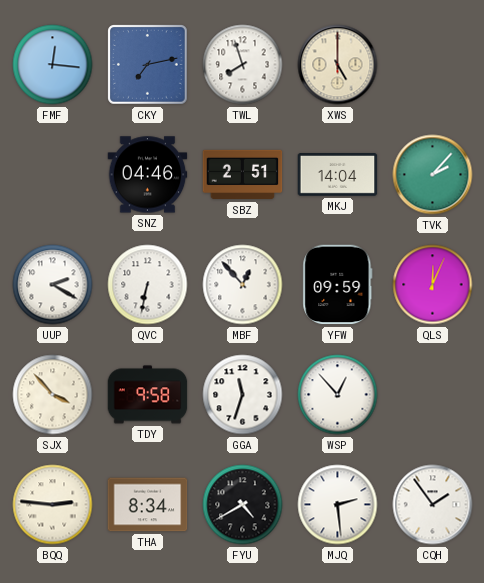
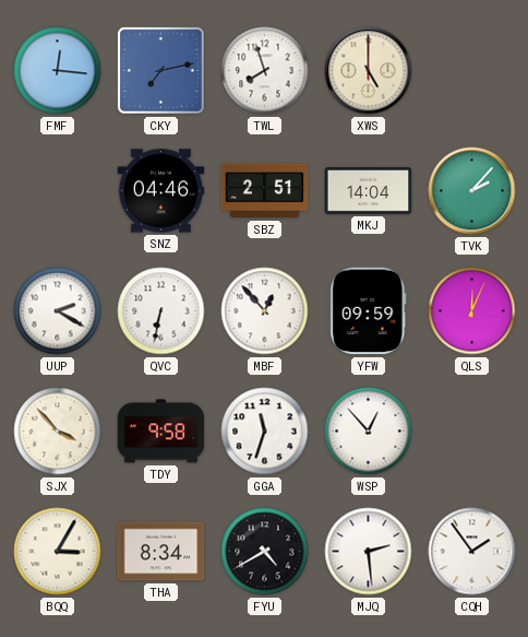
BQQ: 2:46 -> 3:05
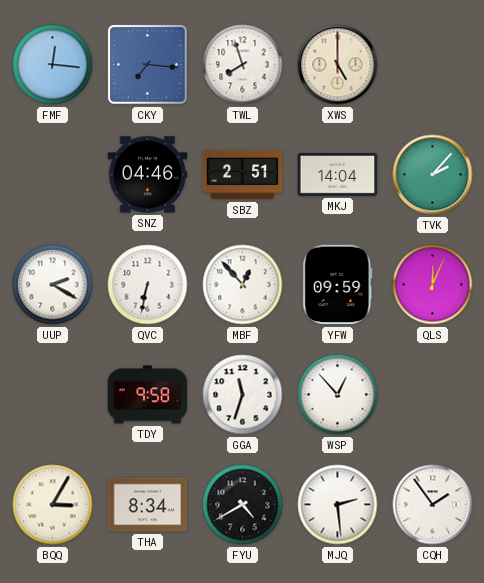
CKY: 7:13 -> 7:16
SJX: 3:53 -> none
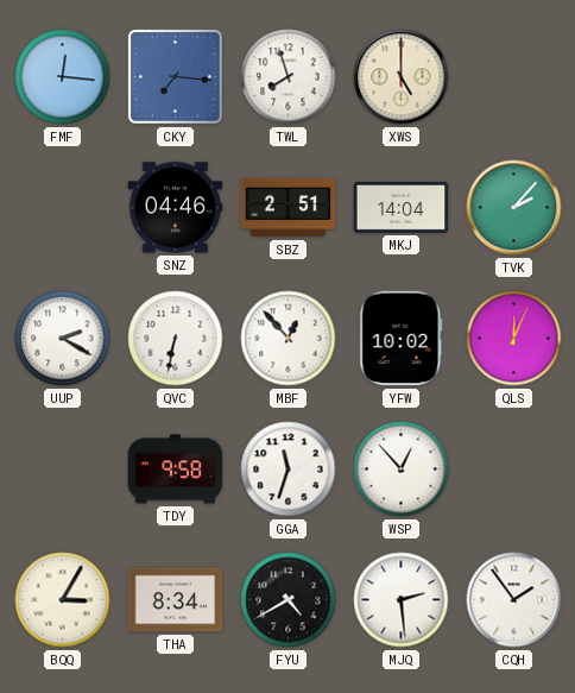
YFW: 09:59 -> 10:02
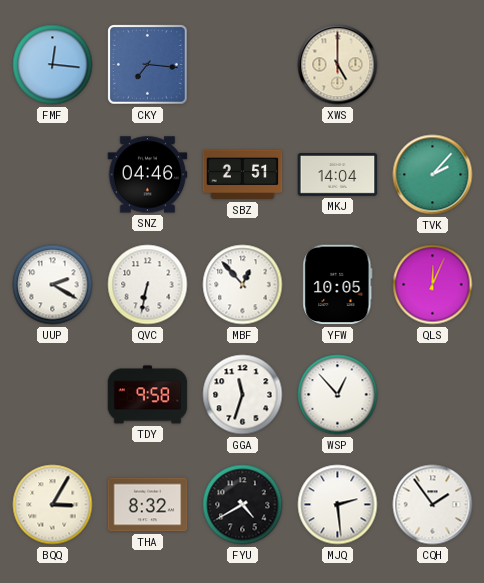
TWL: 7:57 -> none
YFW: 10:02 -> 10:05
THA: 8:34 -> 8:32
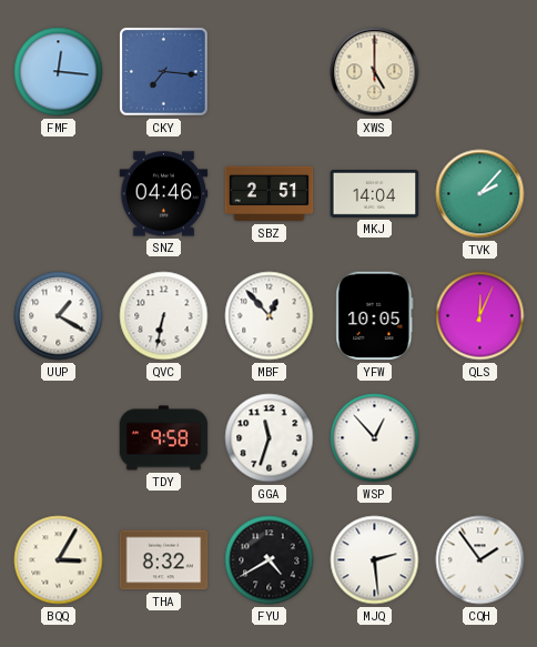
UUP: 2:20 -> 1:20
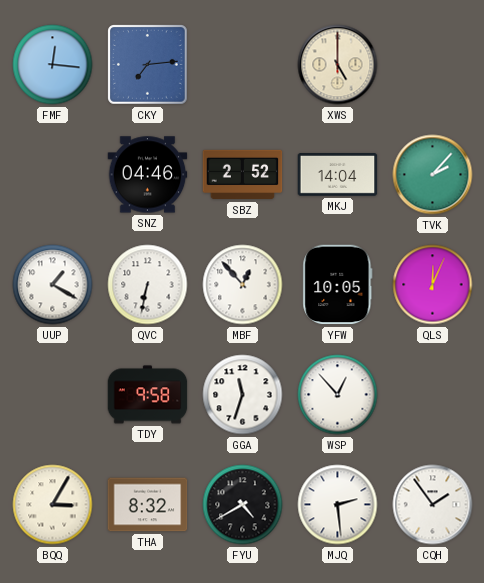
CKY: 7:16 -> 7:14
SBZ: 2:51 -> 2:52
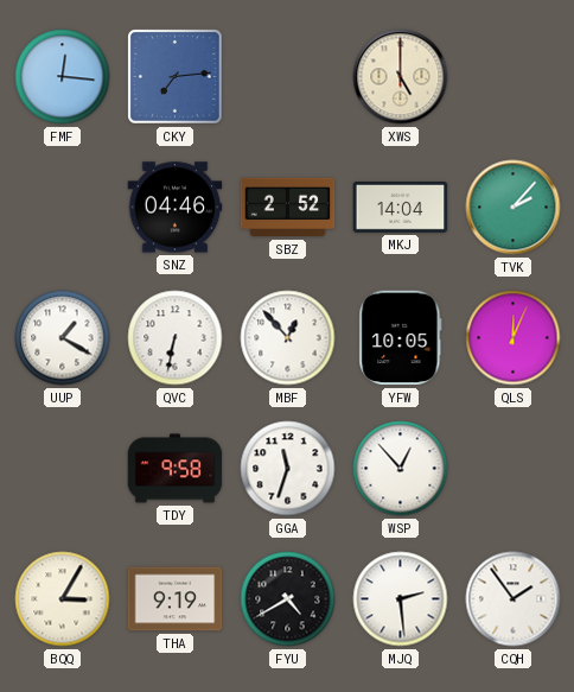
THA: 8:32 -> 9:19
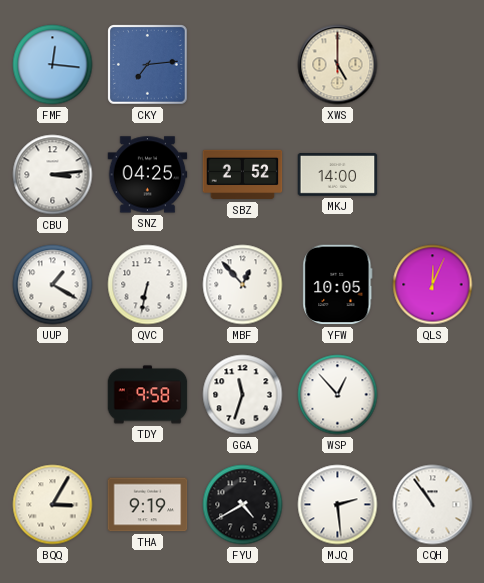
CBU: none -> 3:14
SNZ: 04:46 -> 04:25
MKJ: 14:04 -> 14:00
TVK: 2:07 -> none
CQH: 1:54 -> 10:54
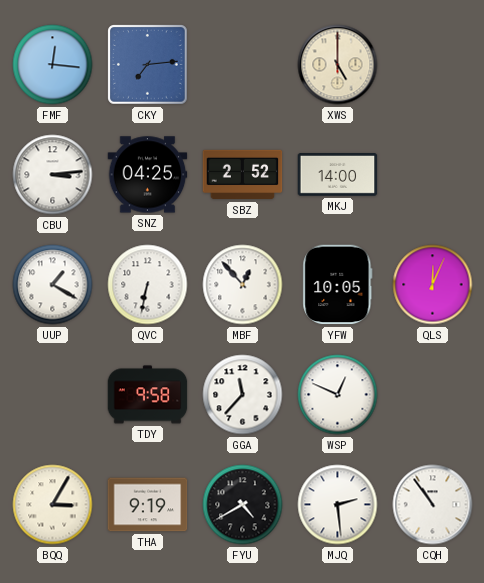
GGA: 11:33 -> 11:37
WSP: 12:53 -> 12:49
